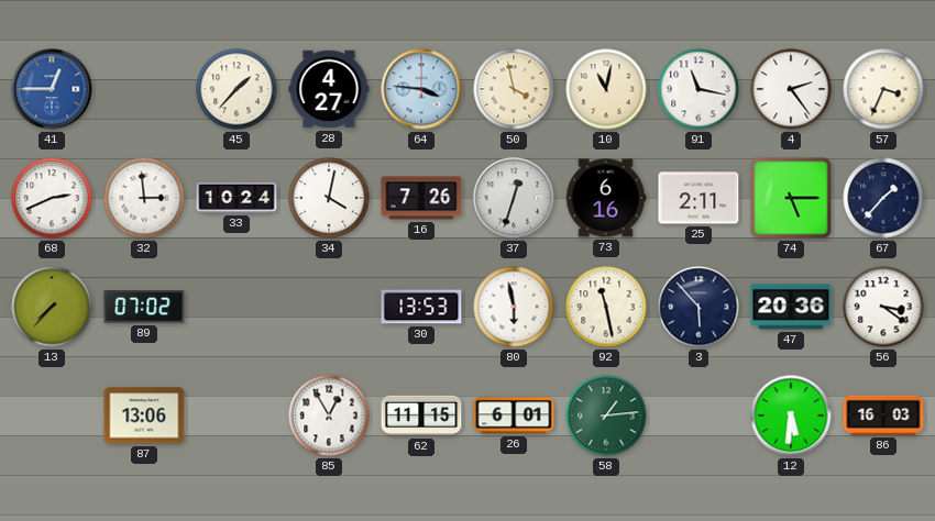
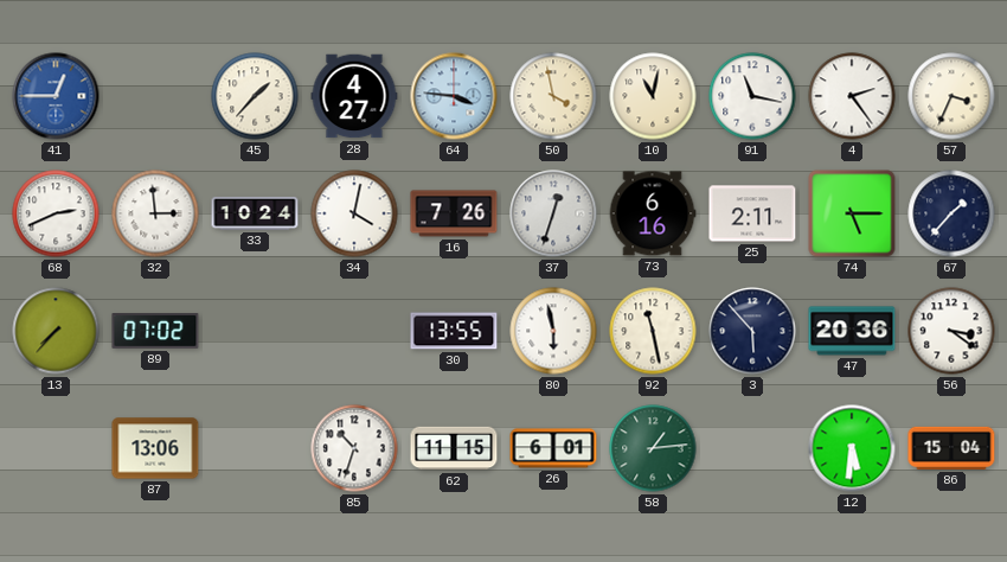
30: 13:53 -> 13:55
85: 12:55 -> 10:33
86: 16:03 -> 15:04
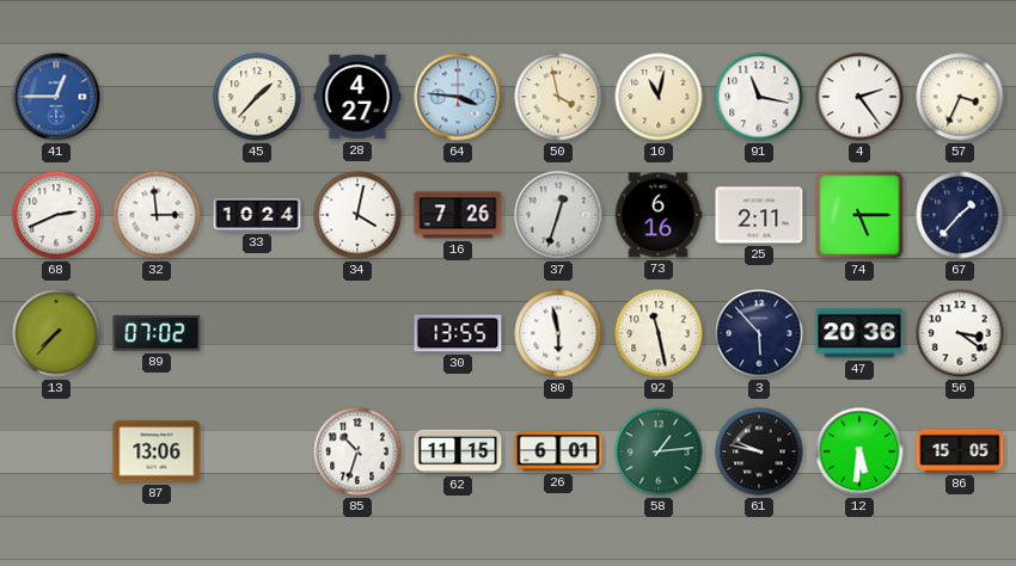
61: none -> 9:47
86: 15:04 -> 15:05
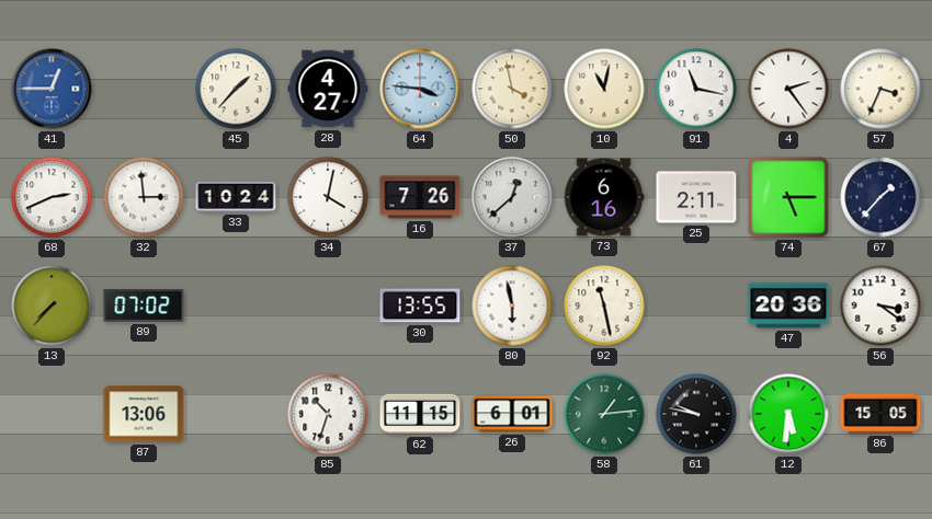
37: 12:33 -> 12:38
3: 5:53 -> none
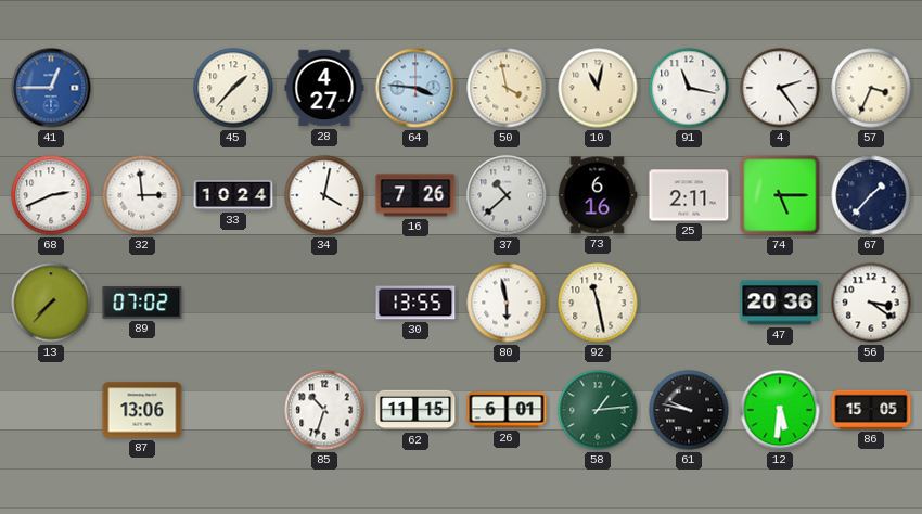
37: 12:38 -> 10:38
